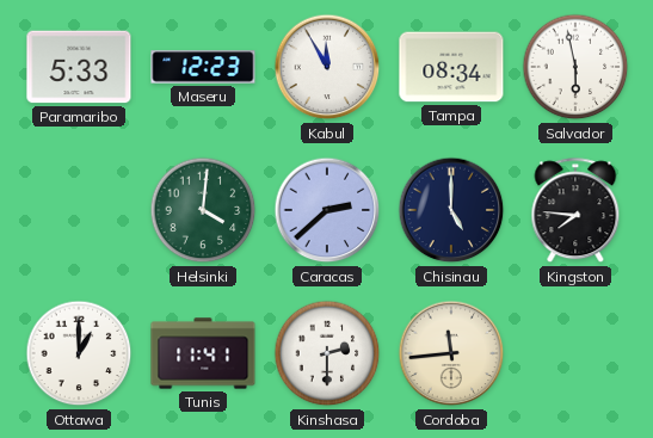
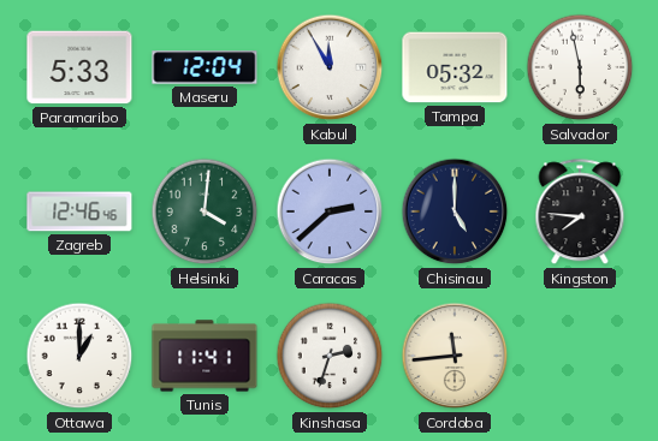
Maseru: 12:23 -> 12:04
Tampa: 08:34 -> 05:32
Zagreb: none -> 12:46
Kinshasa: 2:30 -> 2:33
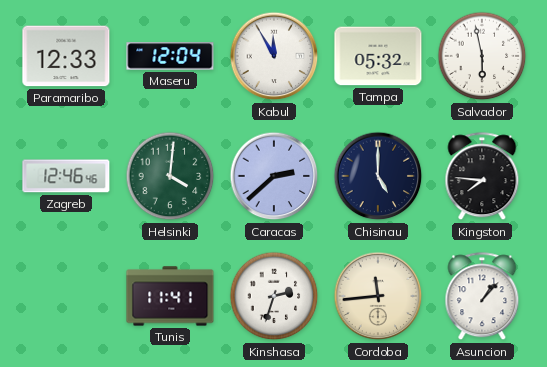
Paramaribo: 5:33 -> 12:33
Ottawa: 1:00 -> none
Asuncion: none -> 1:07
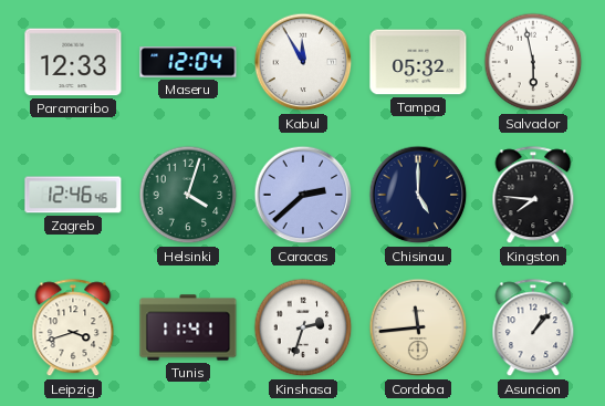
Helsinki: 4:01 -> 4:03
Leipzig: none -> 3:42
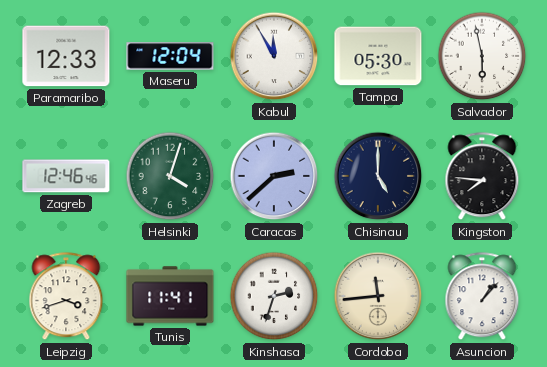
Tampa: 05:32 -> 05:30
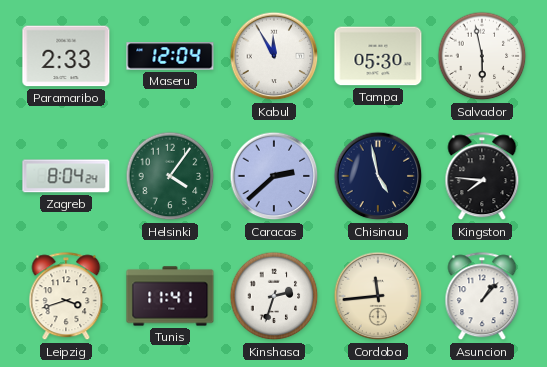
Paramaribo: 12:33 -> 2:33
Zagreb: 12:46 -> 8:04
Helsinki: 4:03 -> 4:06
Chisinau: 5:00 -> 4:58
